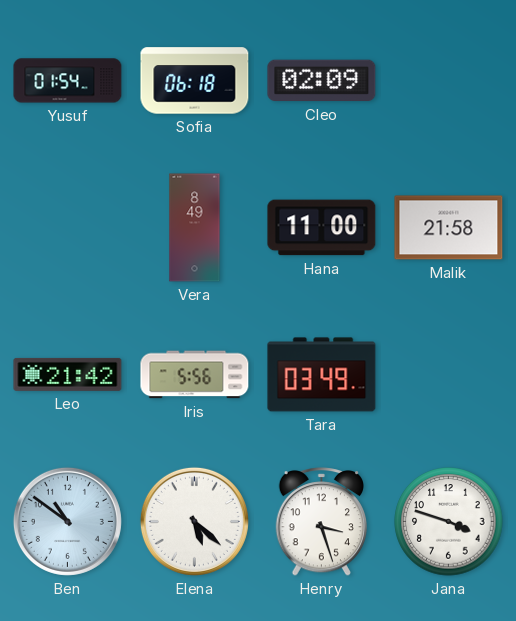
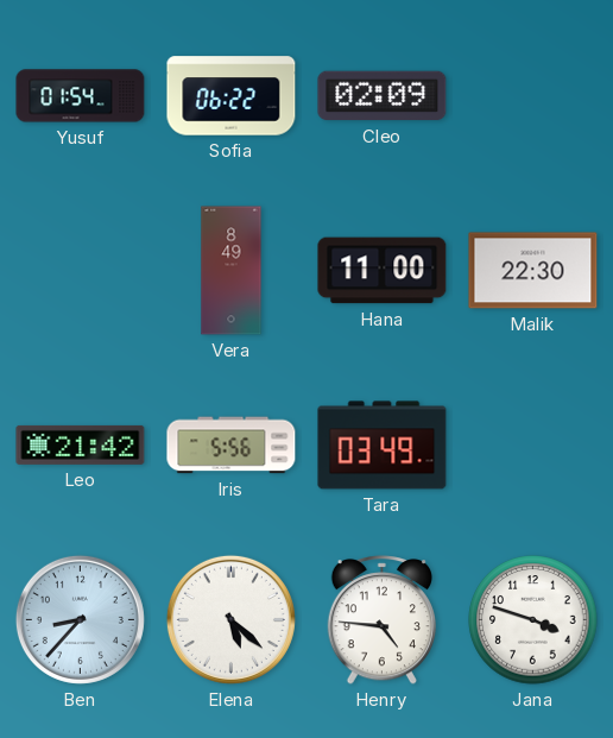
Sofia: 06:18 -> 06:22
Malik: 21:58 -> 22:30
Ben: 10:51 -> 8:37
Henry: 3:27 -> 4:46
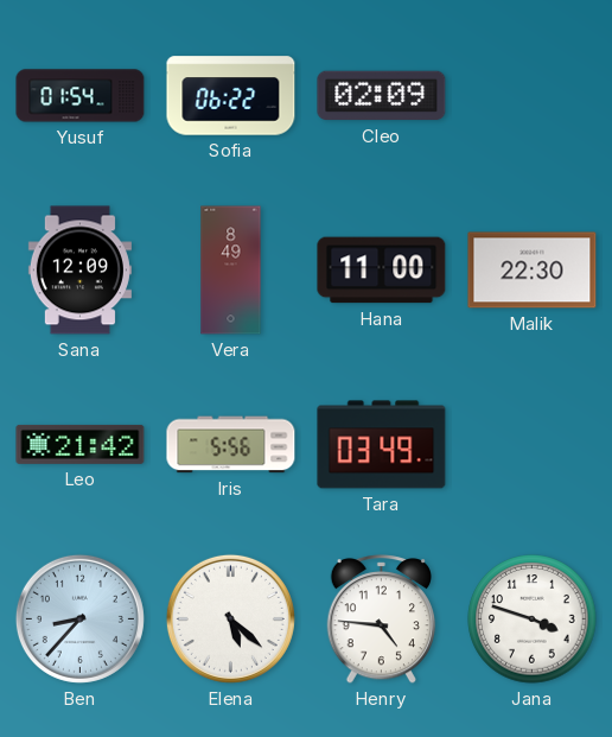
Sana: none -> 12:09
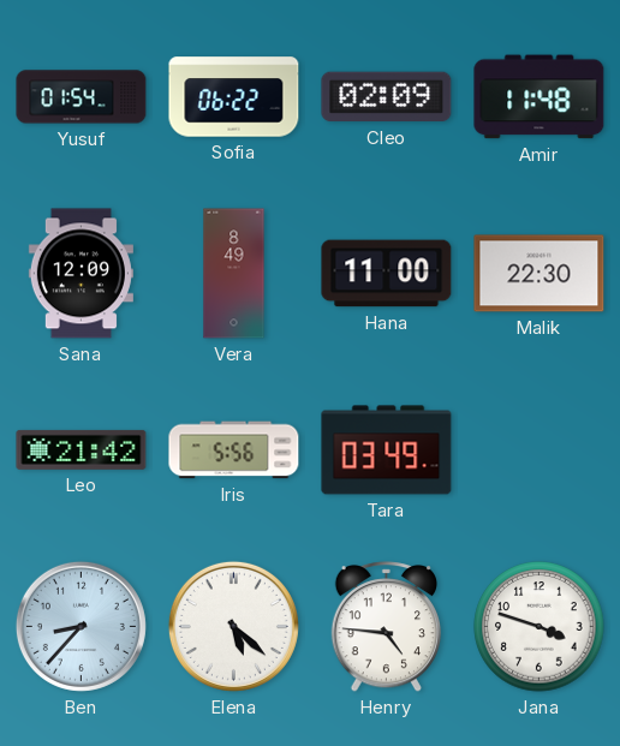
Amir: none -> 11:48
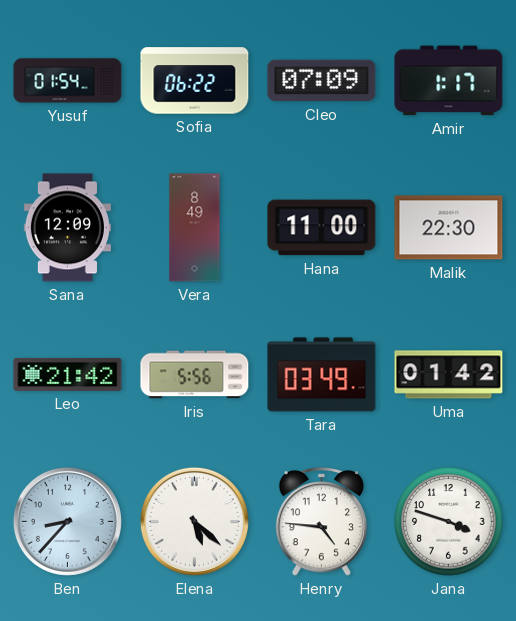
Cleo: 02:09 -> 07:09
Amir: 11:48 -> 1:17
Uma: none -> 01:42
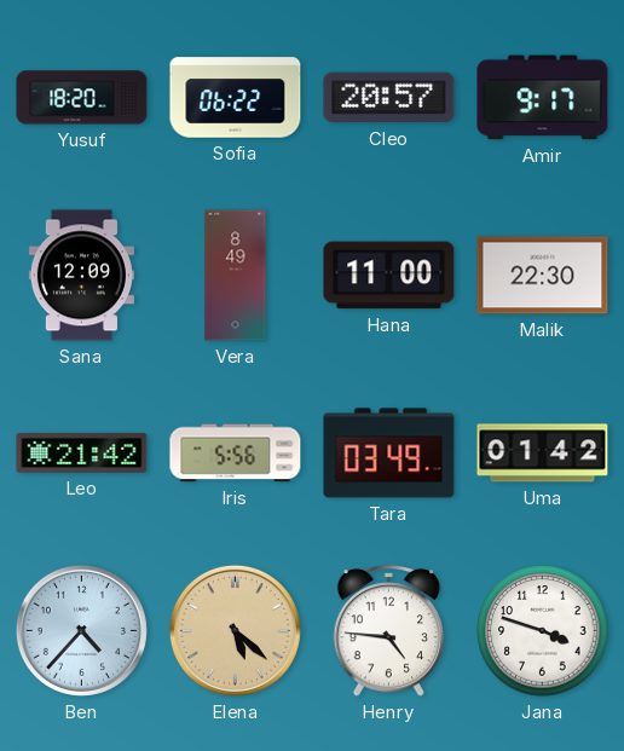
Yusuf: 01:54 -> 18:20
Cleo: 07:09 -> 20:57
Amir: 1:17 -> 9:17
Ben: 8:37 -> 4:37
Elena dial: white -> champagne
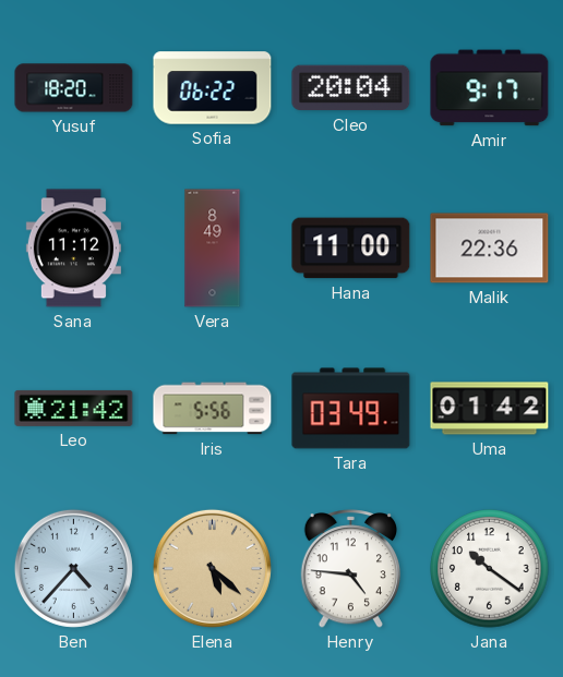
Cleo: 20:57 -> 20:04
Sana: 12:09 -> 11:12
Malik: 22:30 -> 22:36
Jana: 3:48 -> 10:21
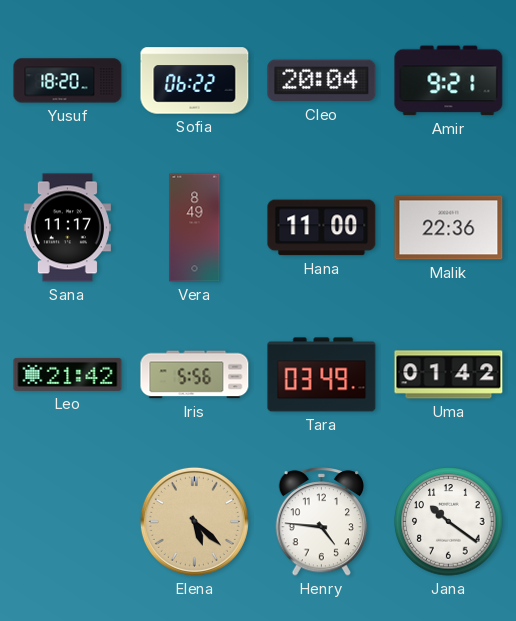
Amir: 9:17 -> 9:21
Sana: 11:12 -> 11:17
Ben: 4:37 -> none
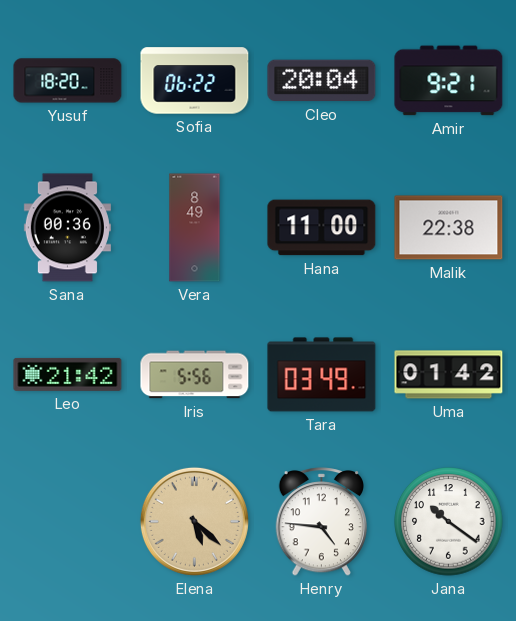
Sana: 11:17 -> 00:36
Malik: 22:36 -> 22:38
